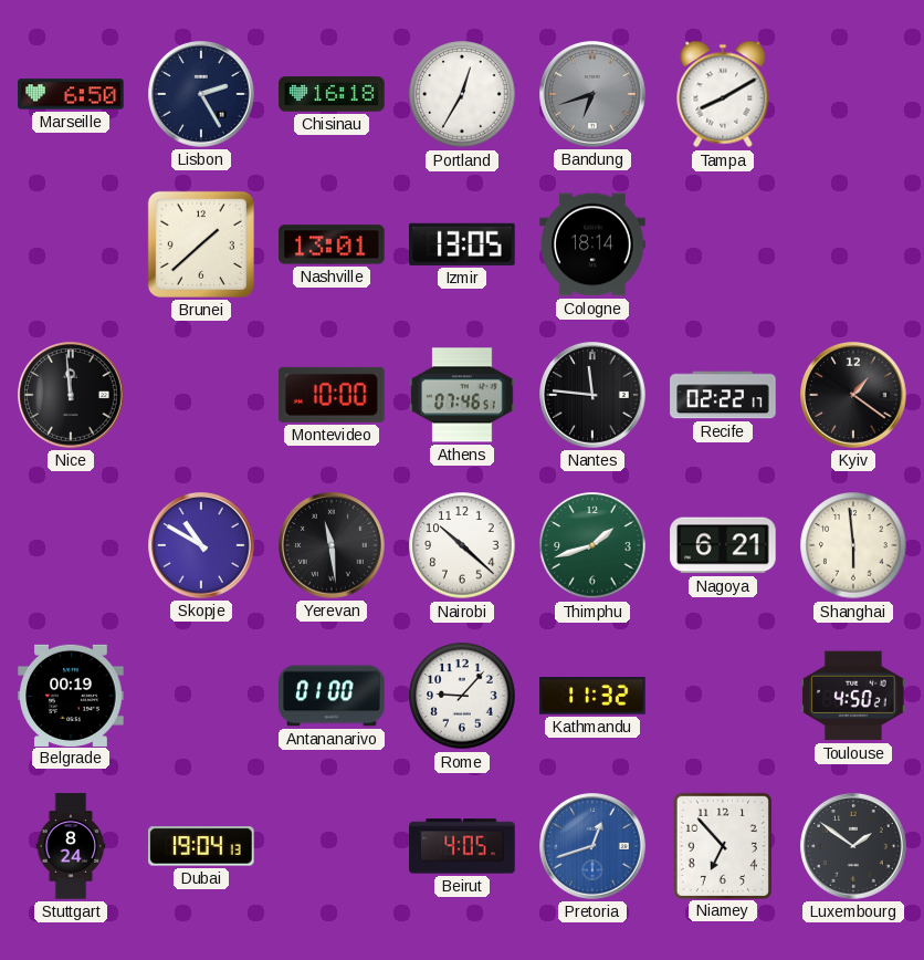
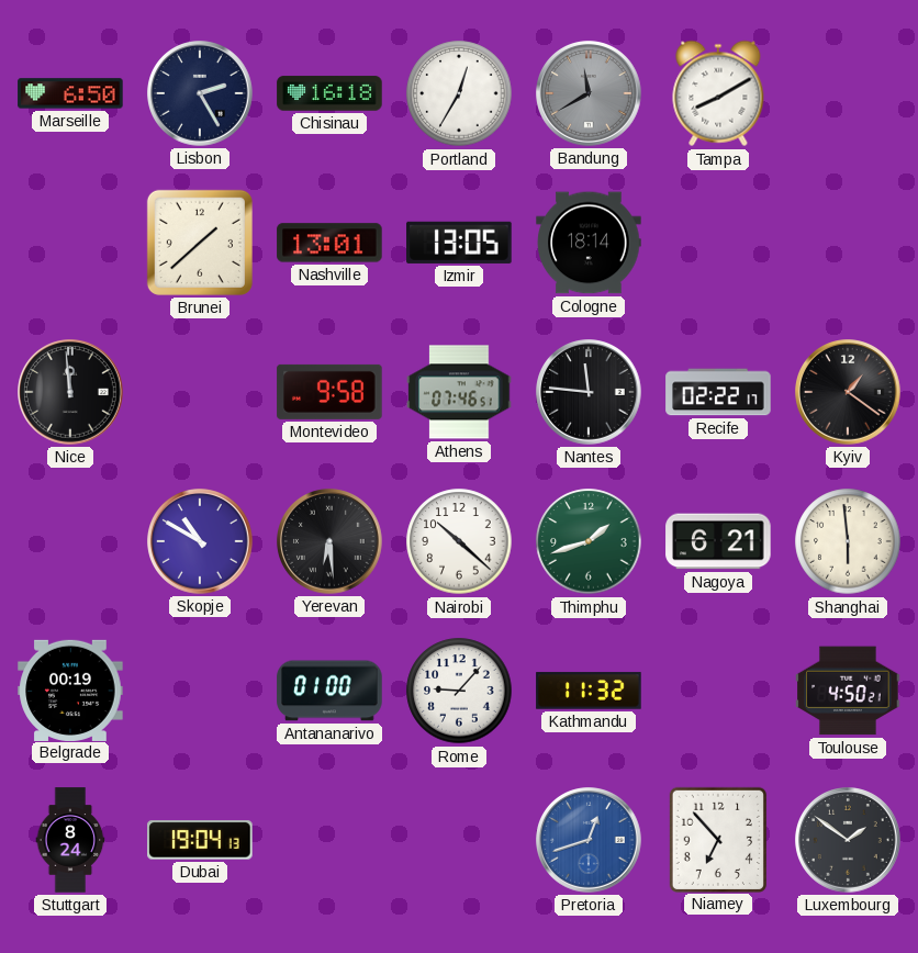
Bandung: 6:42 -> 11:40
Montevideo: 10:00 -> 9:58
Yerevan: 11:29 -> 6:29
Beirut: 4:05 -> none
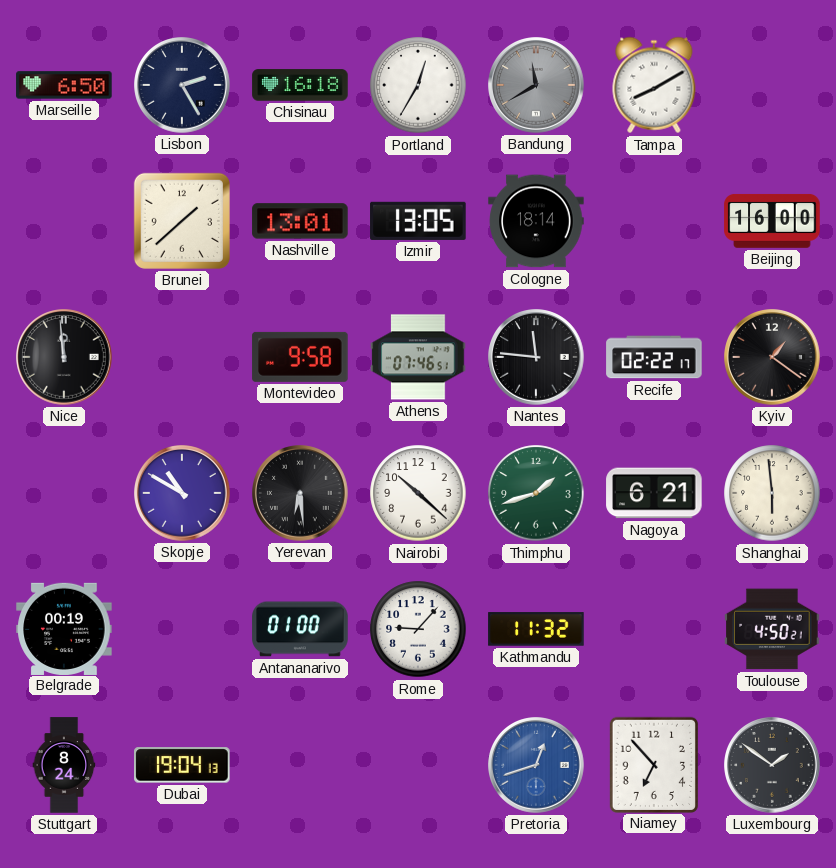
Beijing: none -> 16:00
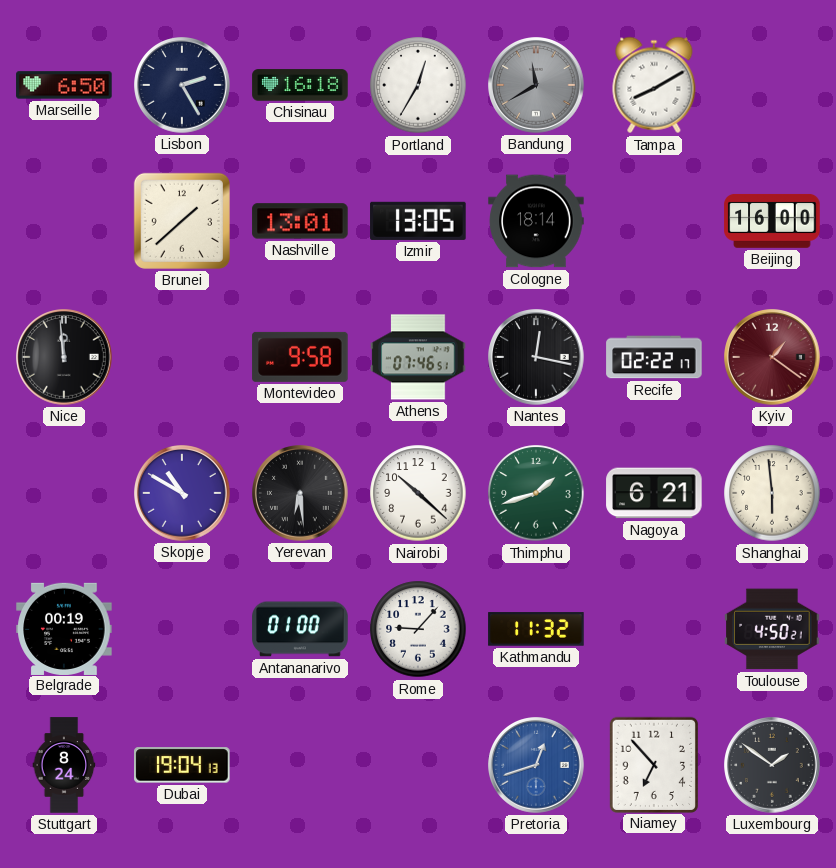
Nantes: 11:46 -> 12:17
Kyiv dial: black -> burgundy
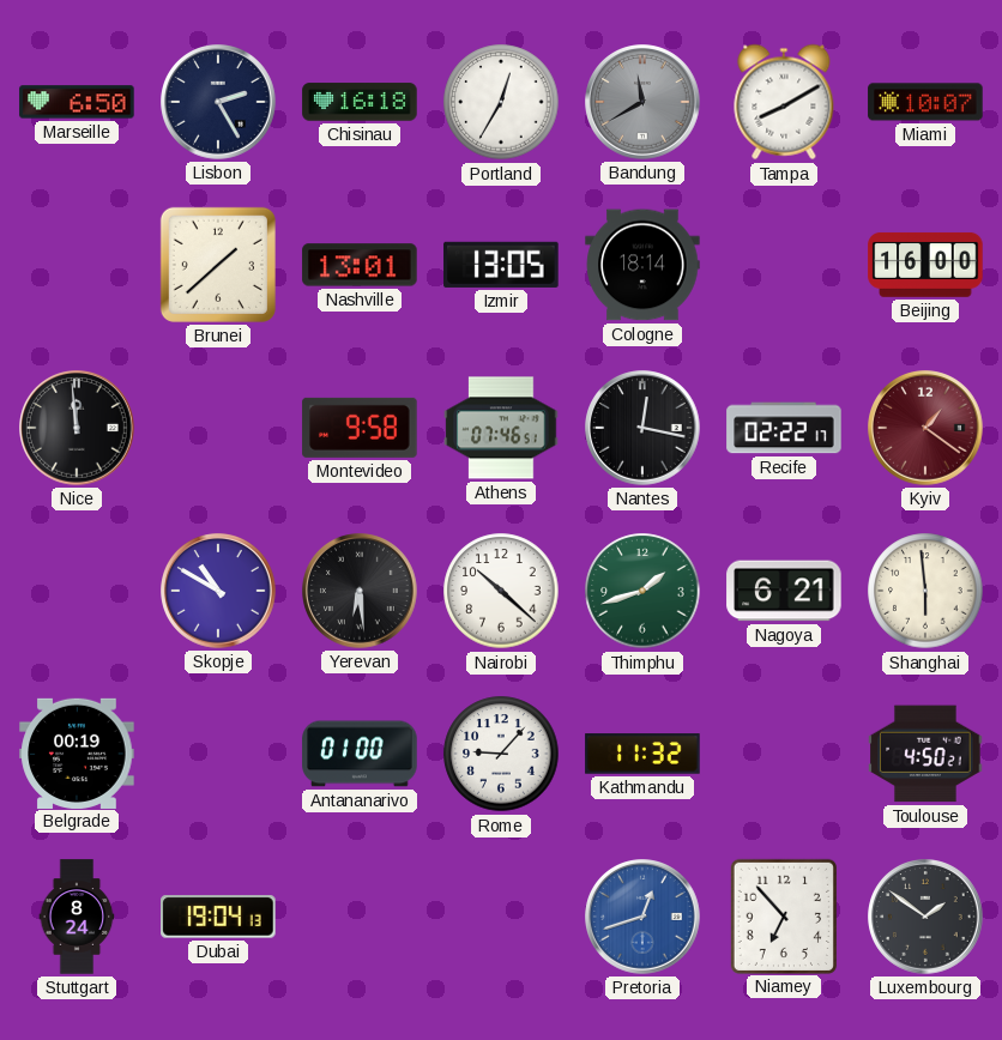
Miami: none -> 10:07
